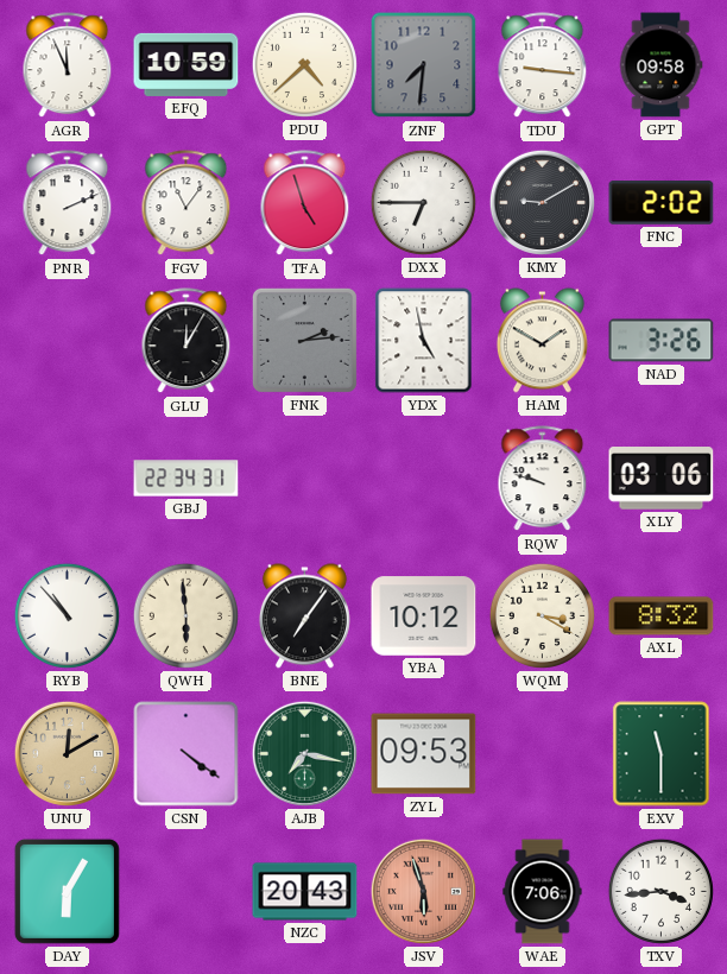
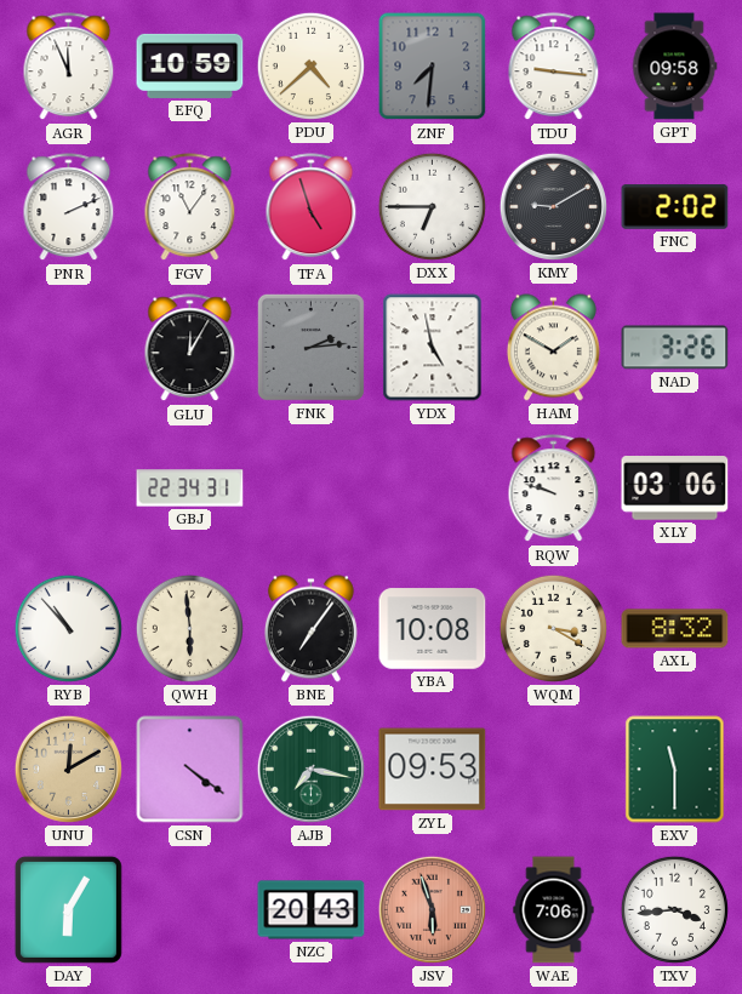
YBA: 10:12 -> 10:08
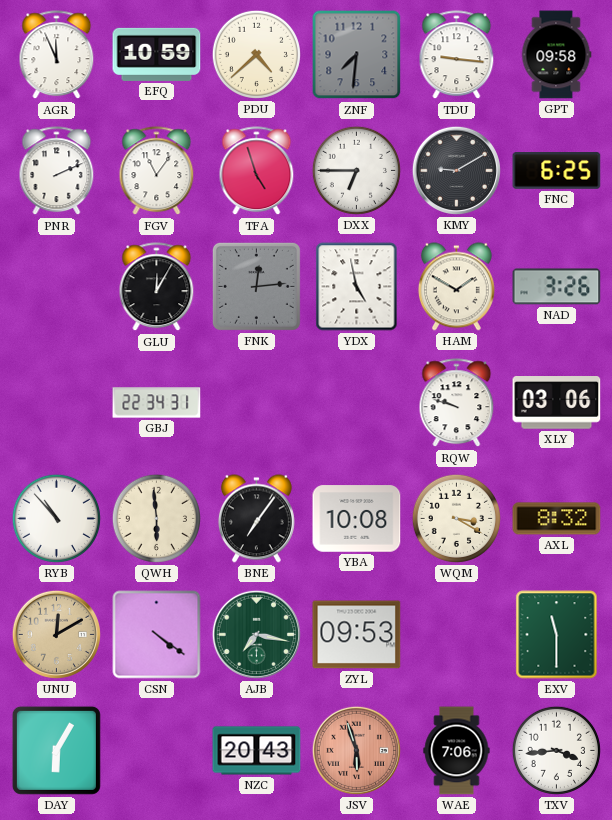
FNC: 2:02 -> 6:25
FNK: 2:14 -> 12:14
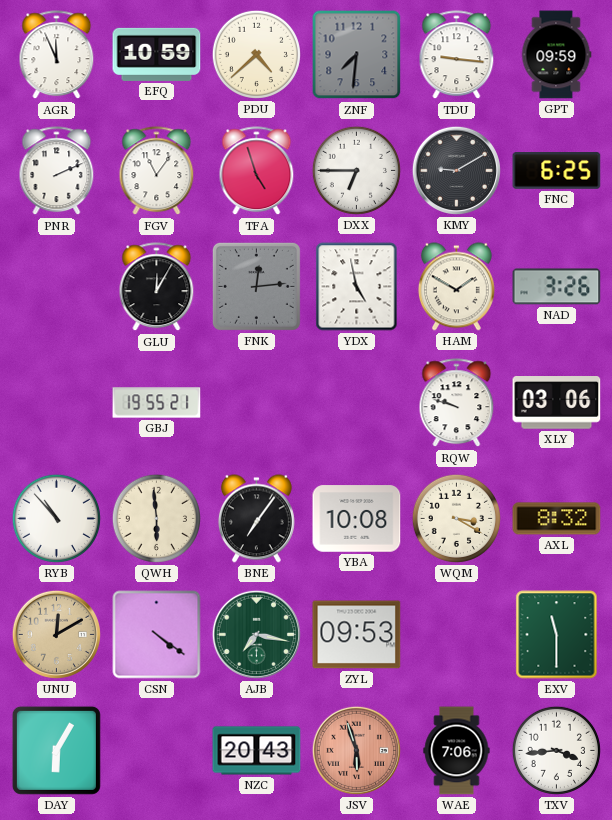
GPT: 09:58 -> 09:59
GBJ: 22:34 -> 19:55
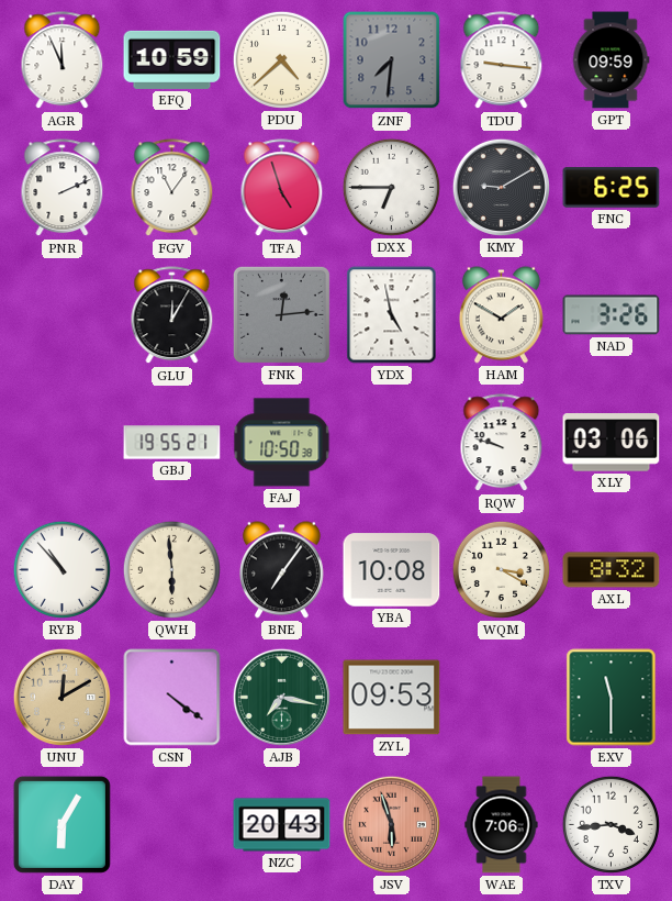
FAJ: none -> 10:50
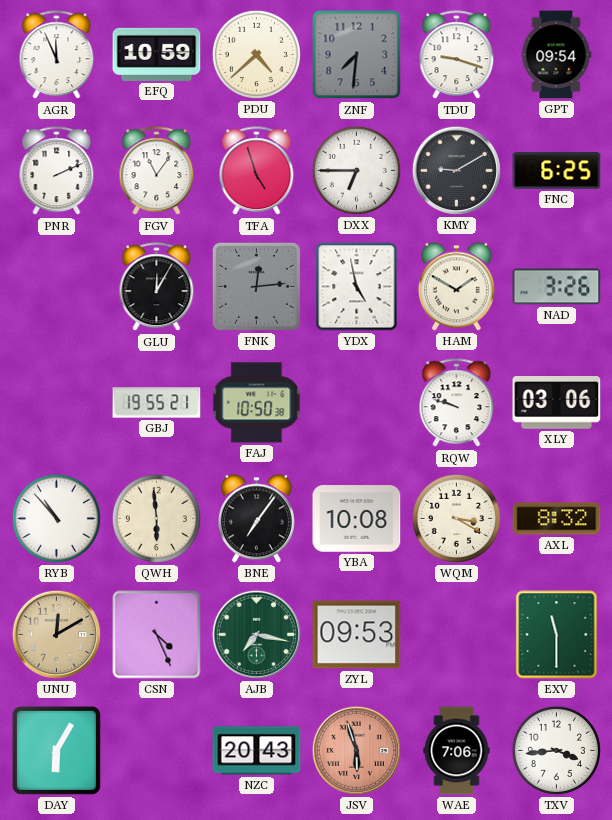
TDU: 9:16 -> 9:18
GPT: 09:59 -> 09:54
CSN: 4:21 -> 4:26
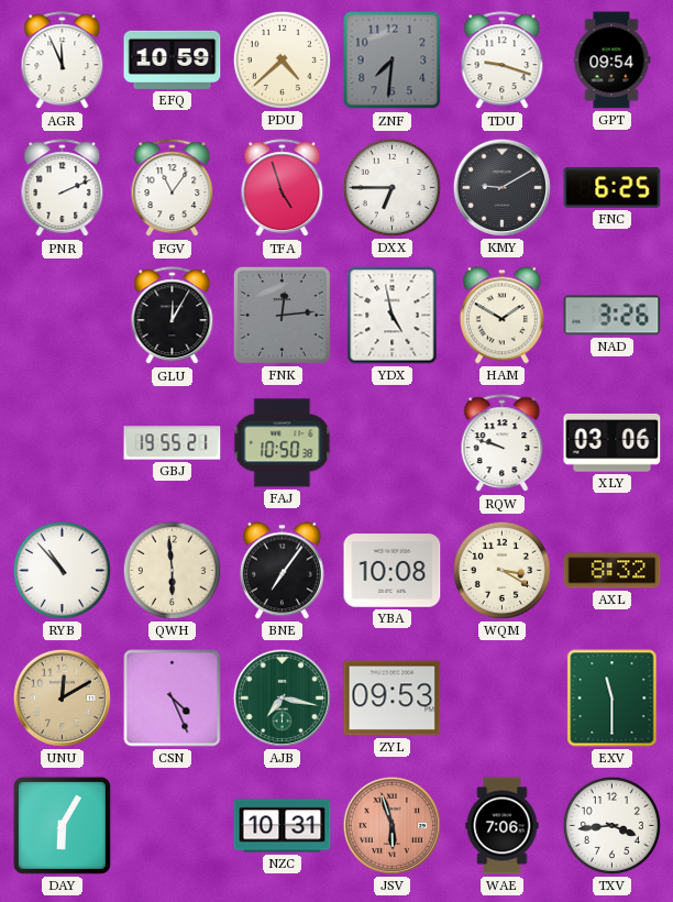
NZC: 20:43 -> 10:31
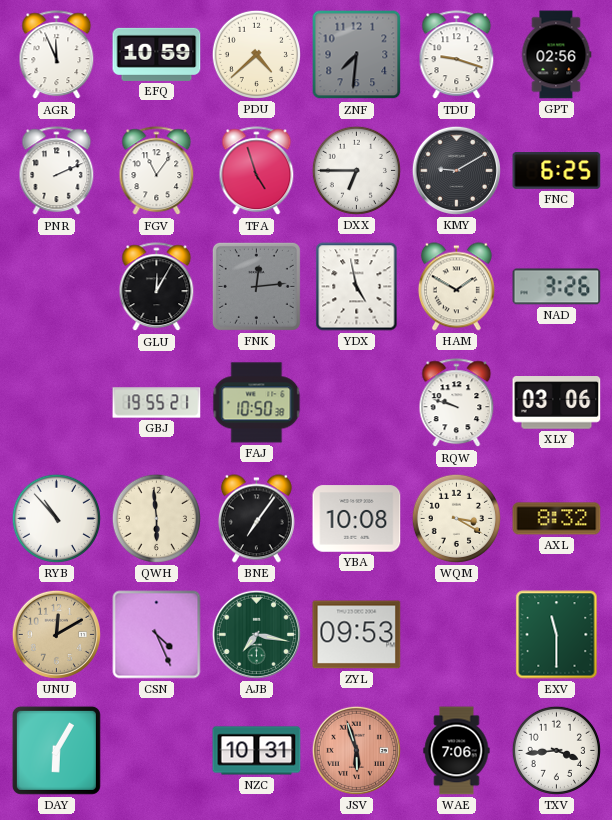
GPT: 09:54 -> 02:56
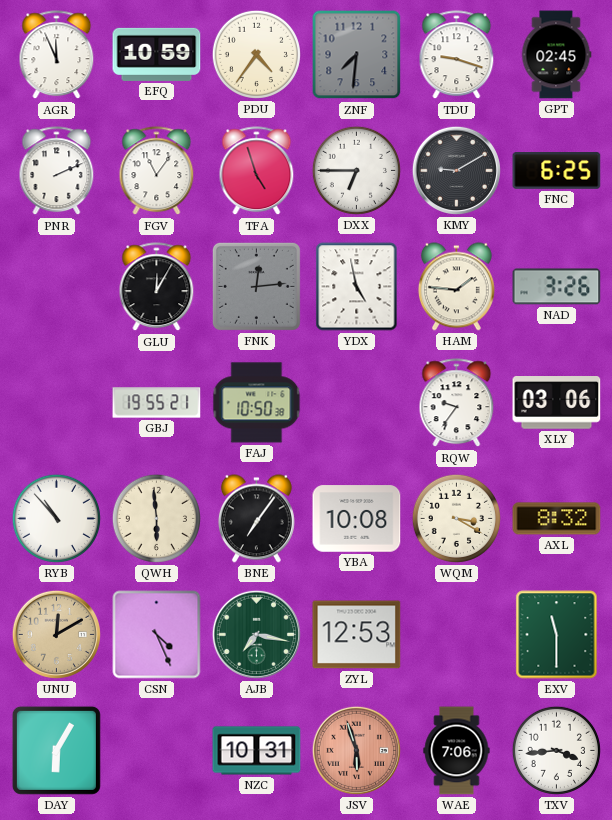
PDU: 4:38 -> 4:36
GPT: 02:56 -> 02:45
HAM: 1:50 -> 1:46
RQW: 9:48 -> 9:36
ZYL: 09:53 -> 12:53
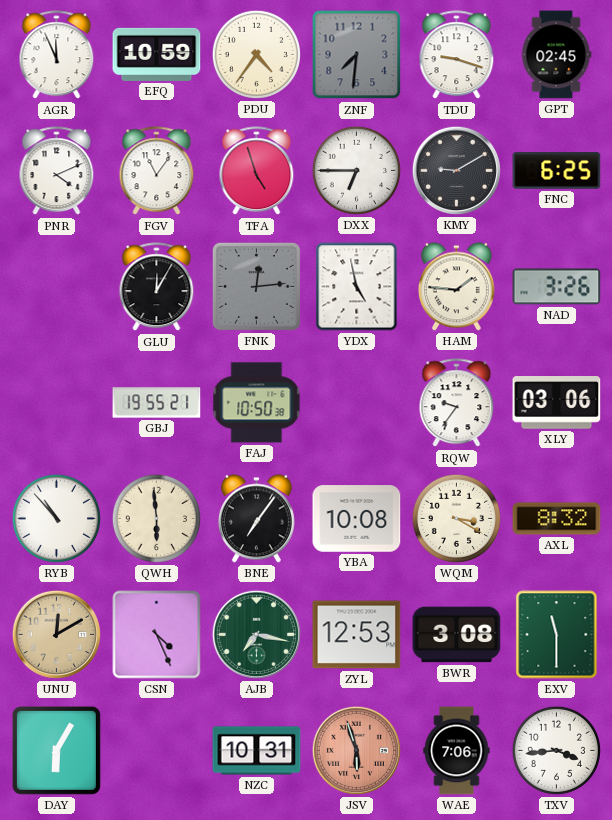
PNR: 2:11 -> 4:11
BWR: none -> 3:08
